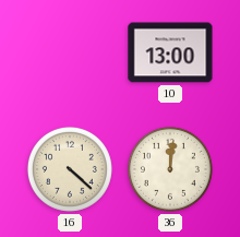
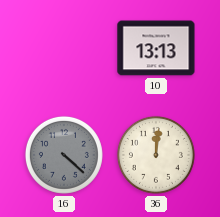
10: 13:00 -> 13:13
16 dial: cream -> grey
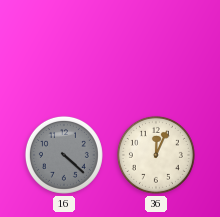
10: 13:13 -> none
36: 12:01 -> 12:04
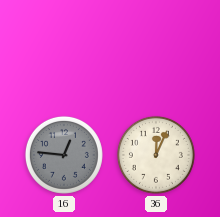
16: 4:22 -> 12:46
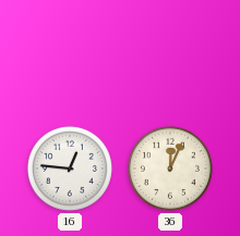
16 dial: grey -> white
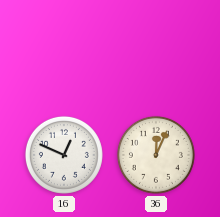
16: 12:46 -> 12:49
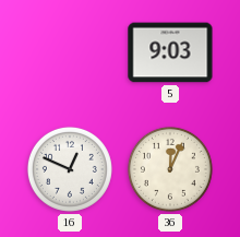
5: none -> 9:03
